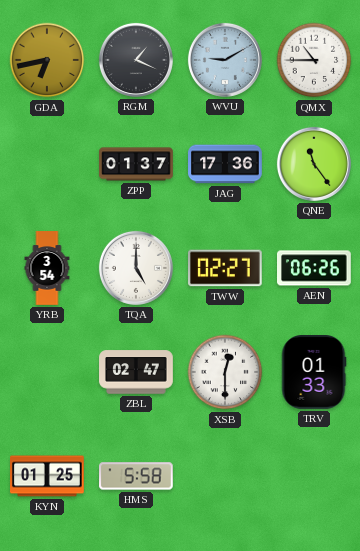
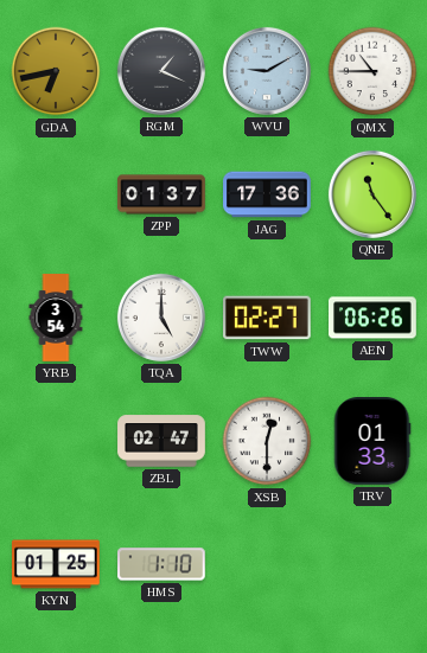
HMS: 5:58 -> 1:10
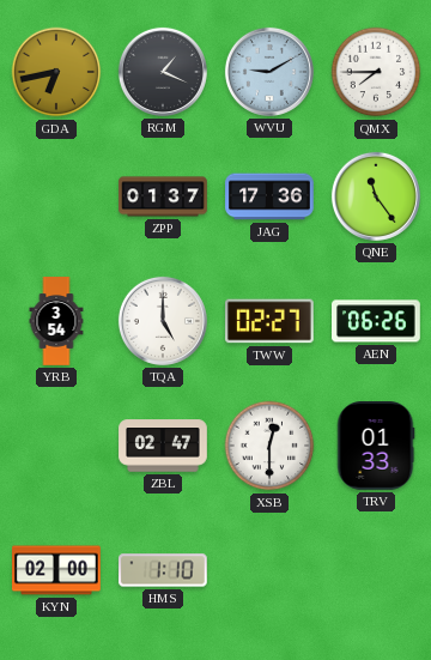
QMX: 10:45 -> 7:45
KYN: 01:25 -> 02:00
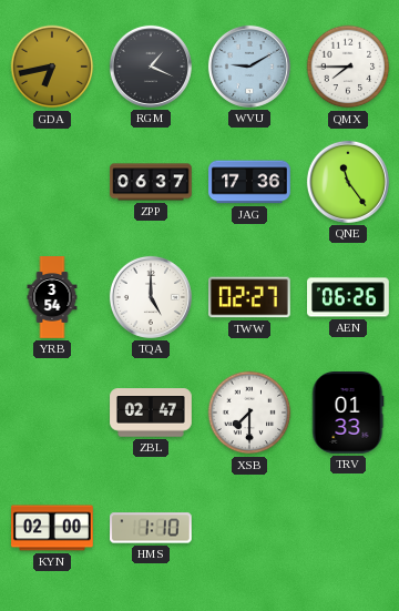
ZPP: 01:37 -> 06:37
XSB: 12:30 -> 7:30
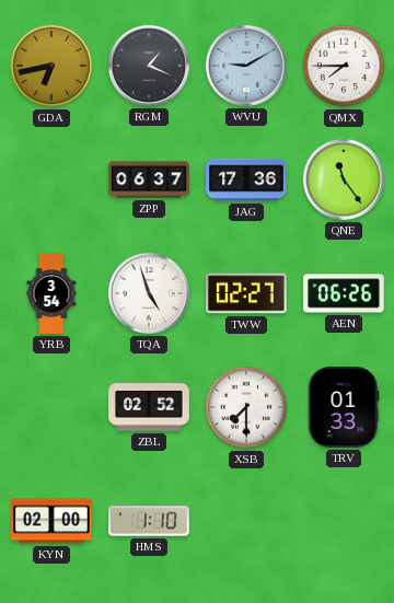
TQA: 5:00 -> 4:57
ZBL: 02:47 -> 02:52
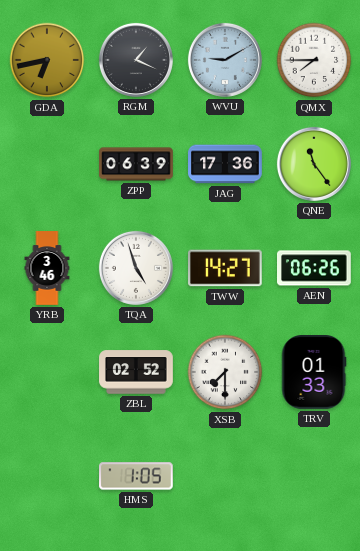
ZPP: 06:37 -> 06:39
YRB: 3:54 -> 3:46
TWW: 02:27 -> 14:27
KYN: 02:00 -> none
HMS: 1:10 -> 1:05
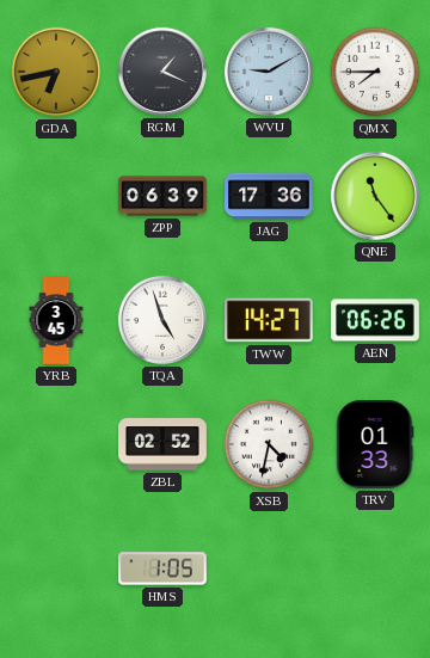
YRB: 3:46 -> 3:45
XSB: 7:30 -> 4:32
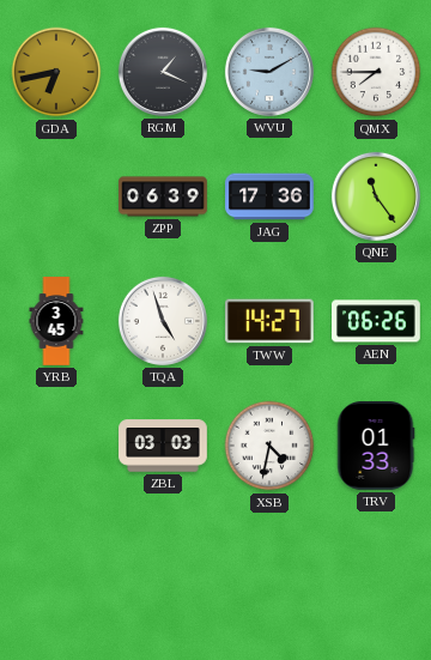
ZBL: 02:52 -> 03:03
HMS: 1:05 -> none
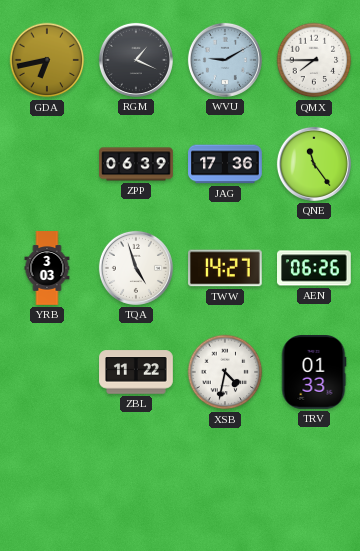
YRB: 3:45 -> 3:03
ZBL: 03:03 -> 11:22
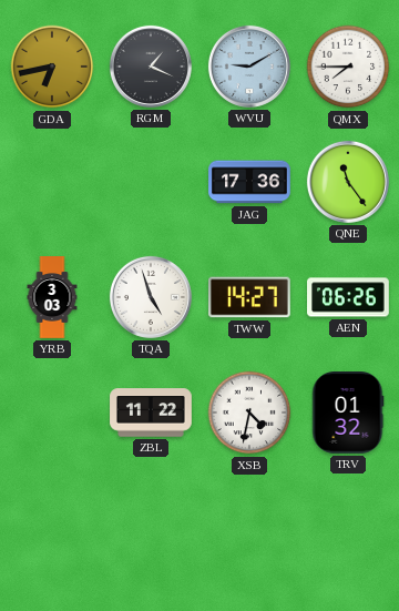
ZPP: 06:39 -> none
TRV: 01:33 -> 01:32
